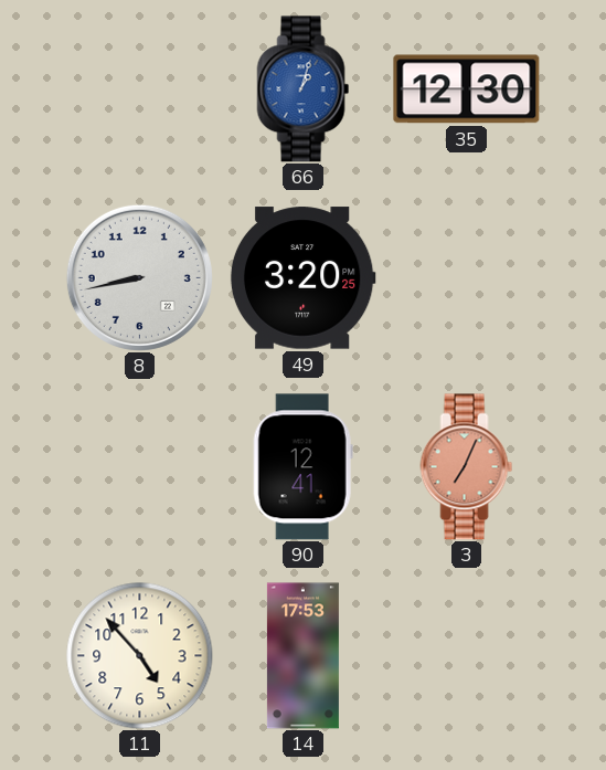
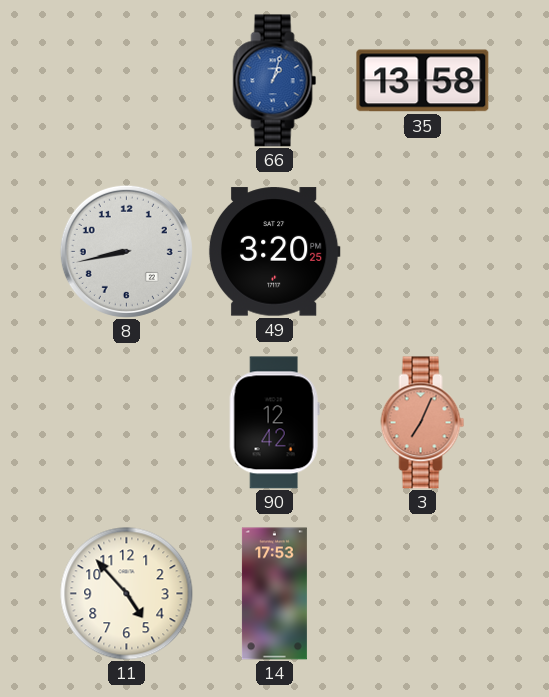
35: 12:30 -> 13:58
90: 12:41 -> 12:42
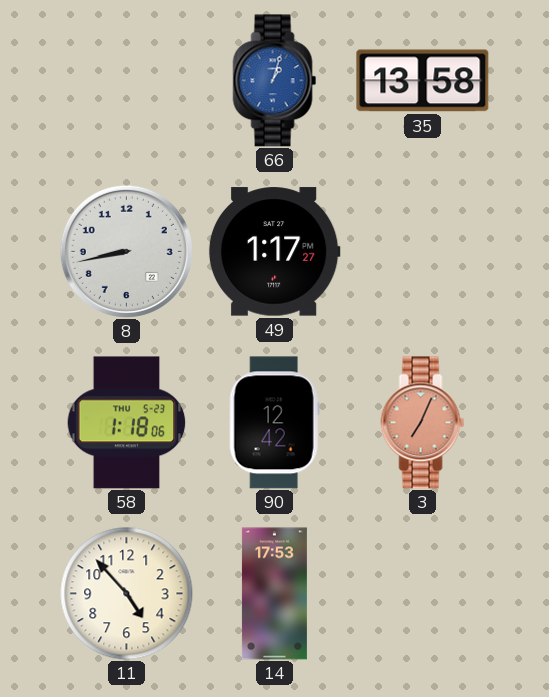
49: 3:20 -> 1:17
58: none -> 1:18
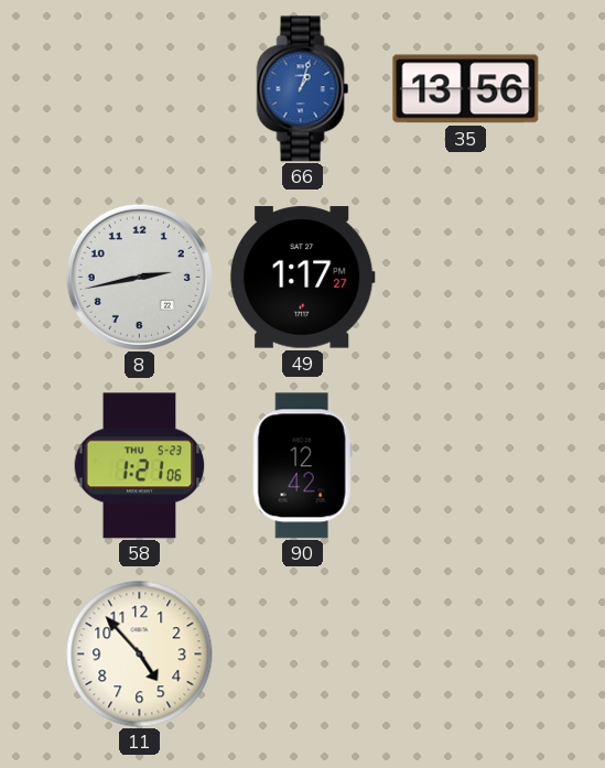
35: 13:58 -> 13:56
8: 8:43 -> 2:43
58: 1:18 -> 1:21
3: 7:04 -> none
14: 17:53 -> none
